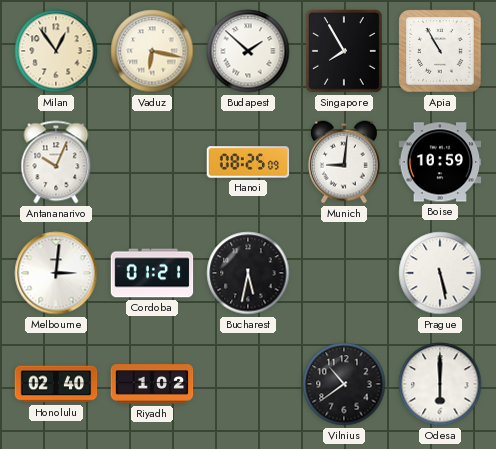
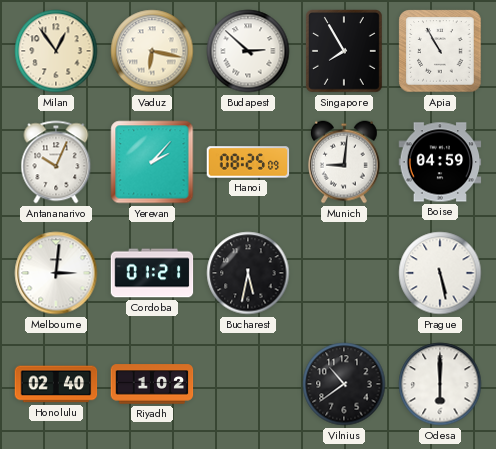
Budapest: 1:52 -> 2:52
Yerevan: none -> 2:07
Boise: 10:59 -> 04:59
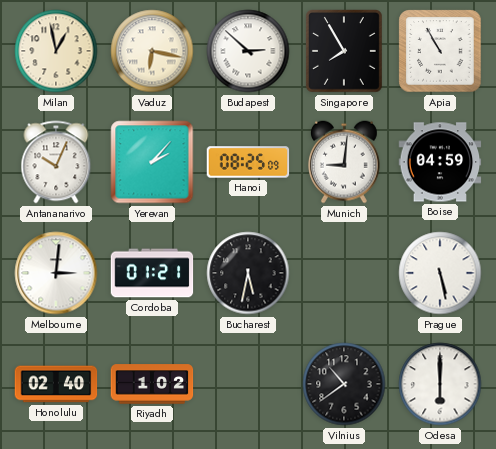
Milan: 12:54 -> 12:58
